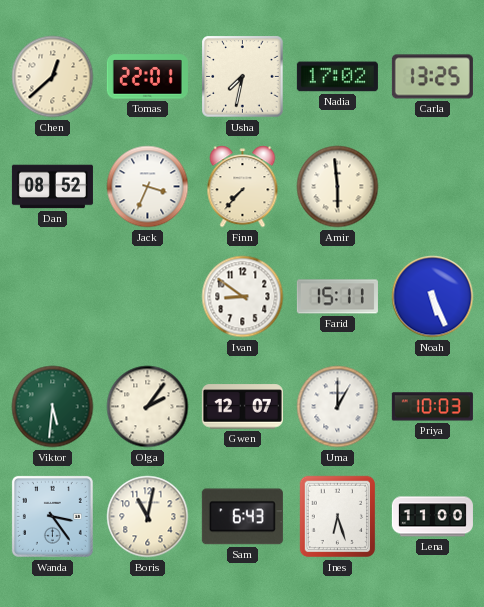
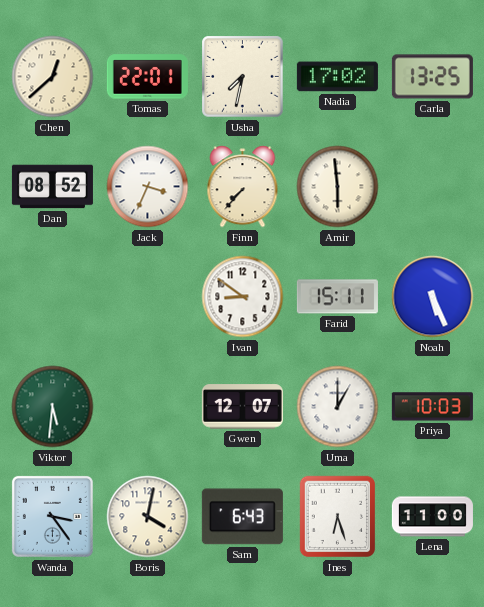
Olga: 2:06 -> none
Boris: 11:02 -> 4:02
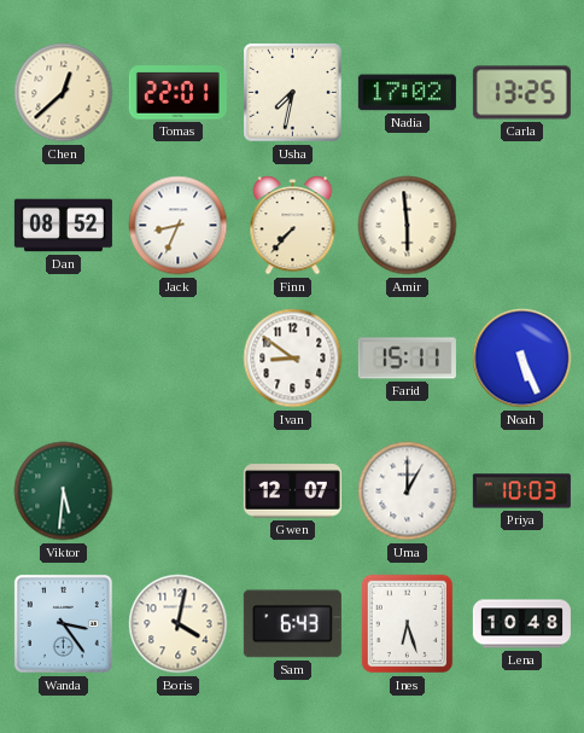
Jack: 3:34 -> 8:34
Lena: 11:00 -> 10:48
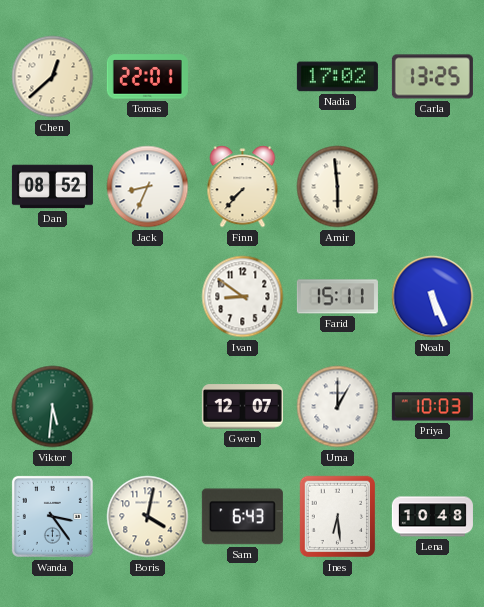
Usha: 7:32 -> none
Ines: 6:27 -> 6:29
